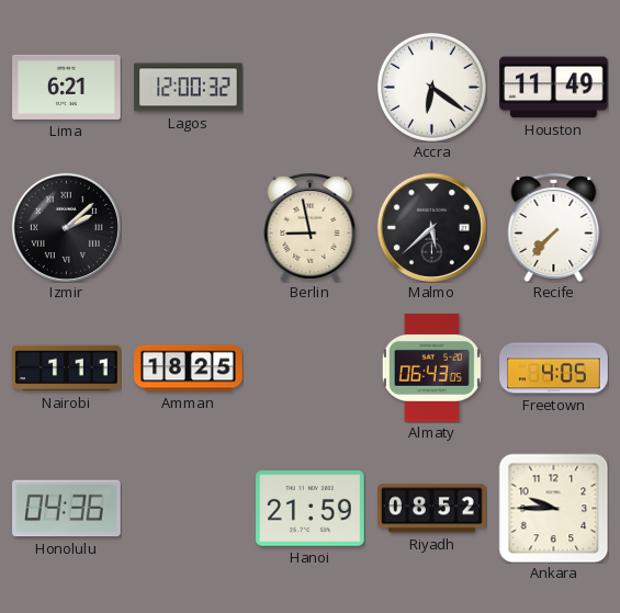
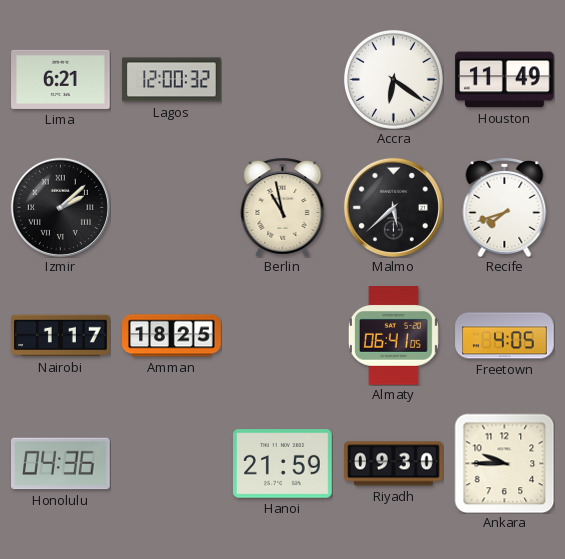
Berlin: 8:58 -> 10:58
Recife: 7:37 -> 7:42
Nairobi: 1:11 -> 1:17
Almaty: 06:43 -> 06:41
Riyadh: 08:52 -> 09:30
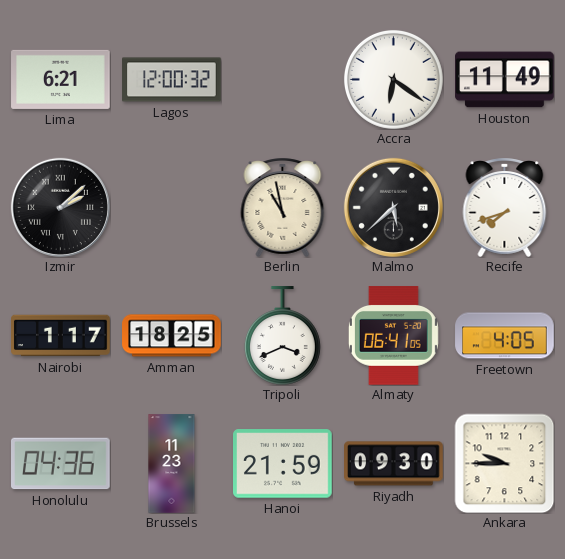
Tripoli: none -> 3:41
Brussels: none -> 11:23
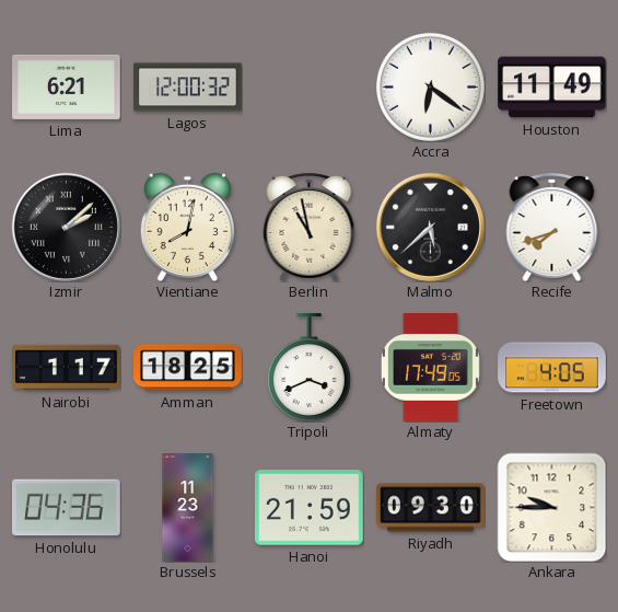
Vientiane: none -> 8:02
Almaty: 06:41 -> 17:49
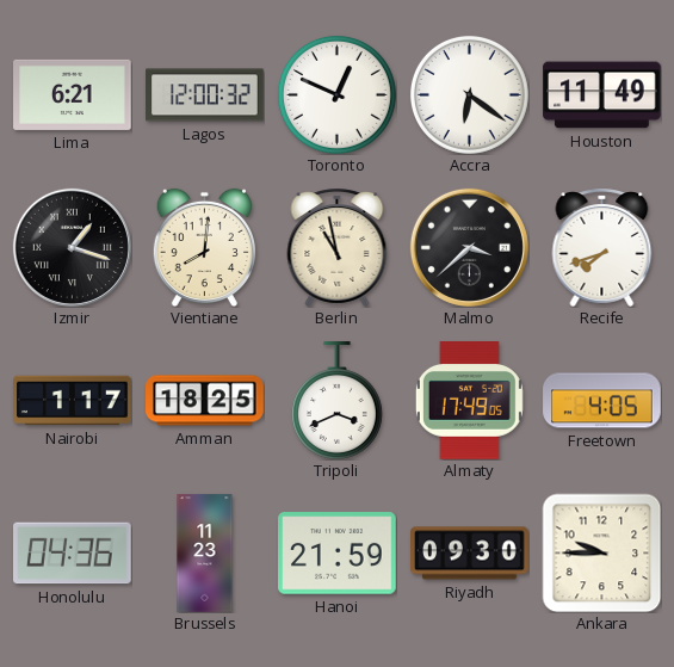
Toronto: none -> 12:49
Izmir: 2:08 -> 1:18
Vientiane: 8:02 -> 8:01
Malmo: 5:38 -> 3:38
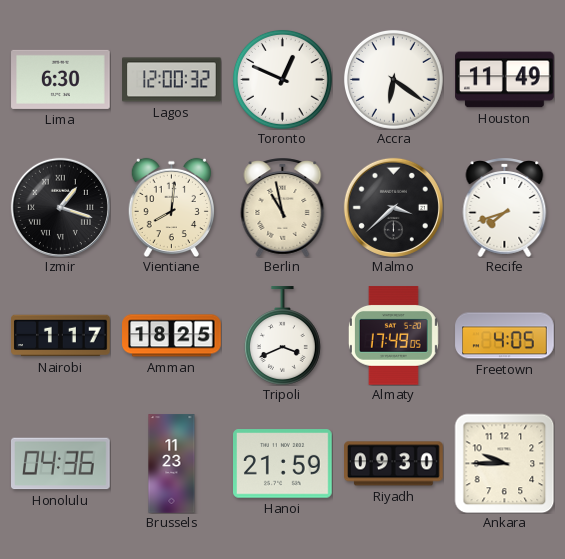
Lima: 6:21 -> 6:30
